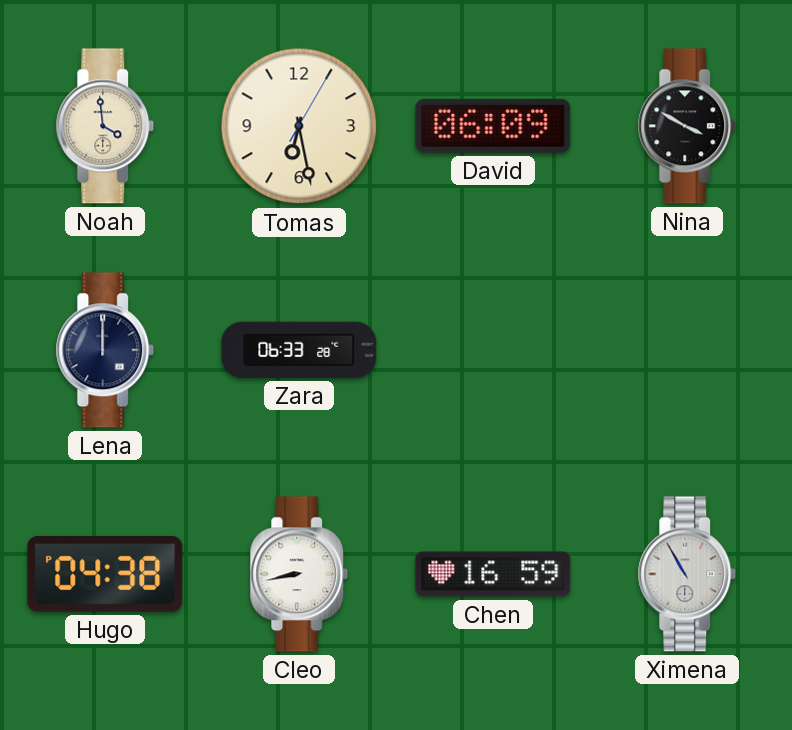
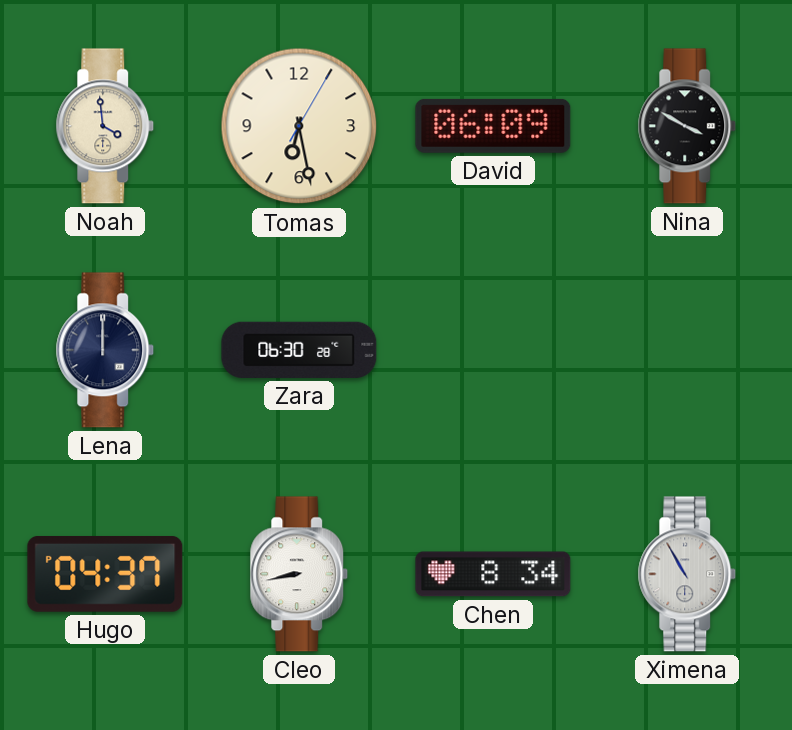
Zara: 06:33 -> 06:30
Hugo: 04:38 -> 04:37
Chen: 16:59 -> 8:34
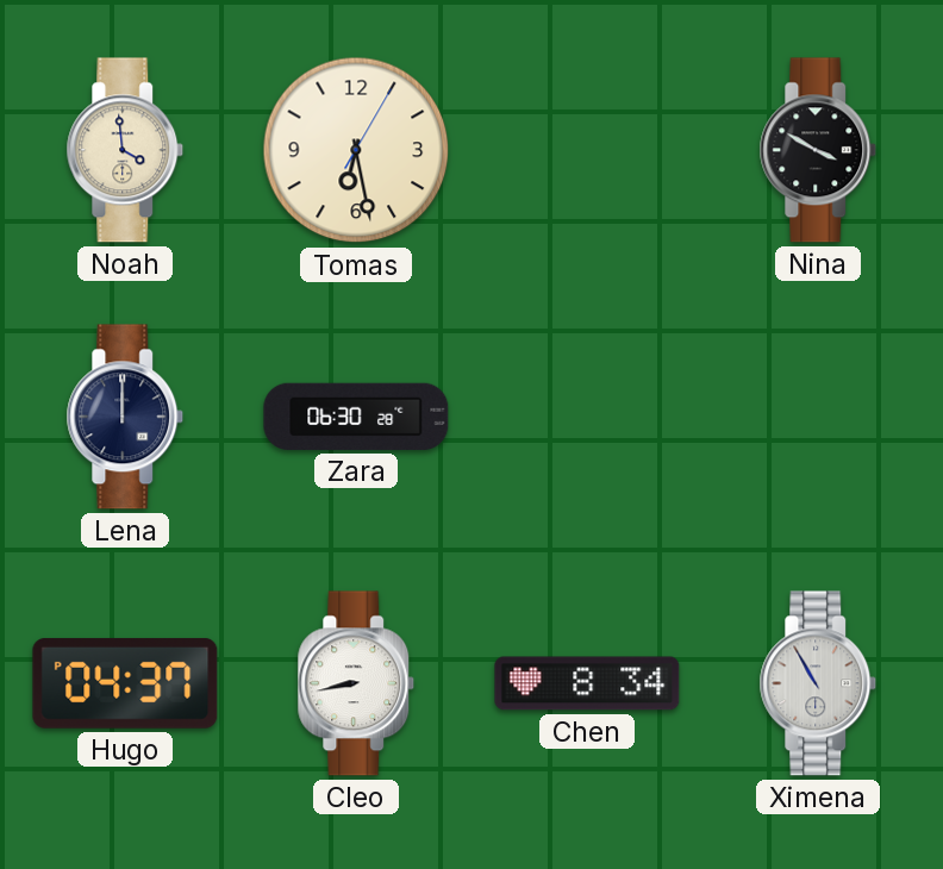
David: 06:09 -> none
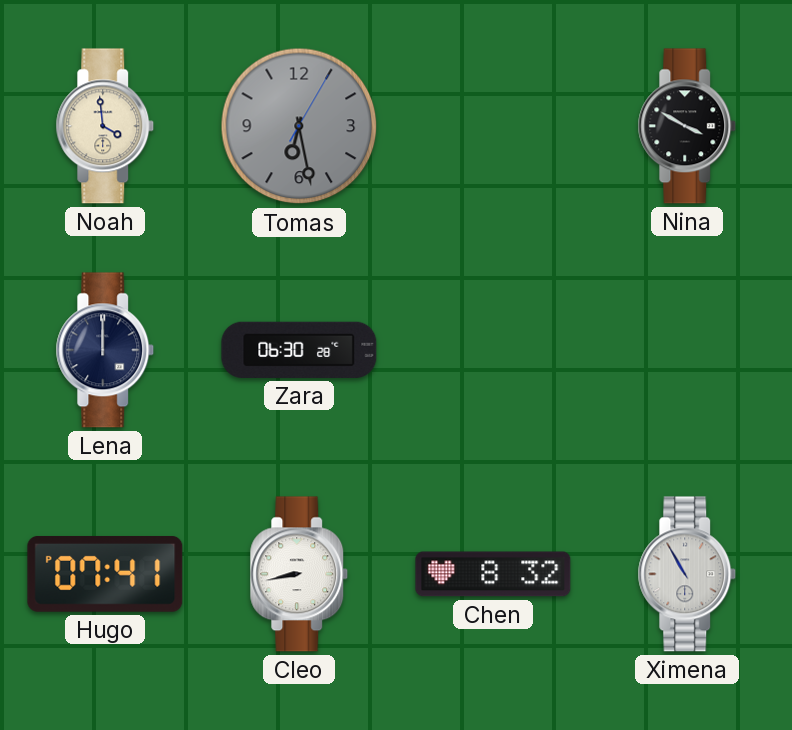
Tomas dial: cream -> grey
Hugo: 04:37 -> 07:41
Chen: 8:34 -> 8:32
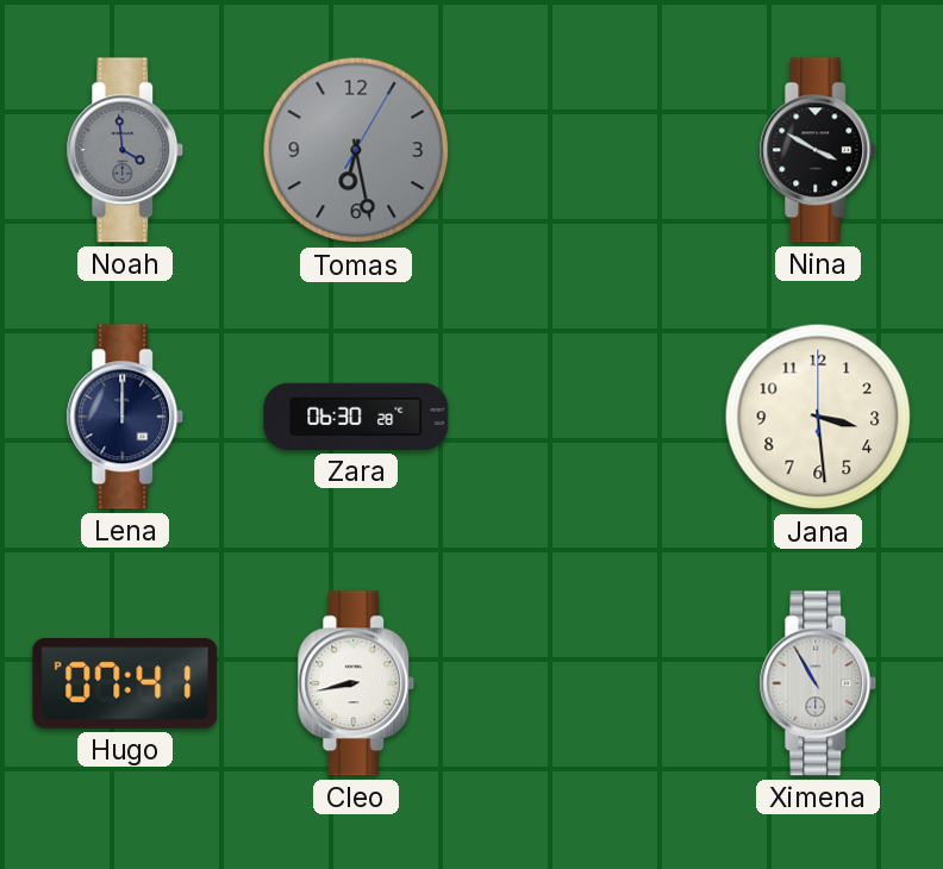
Noah dial: cream -> grey
Jana: none -> 3:29
Chen: 8:32 -> none
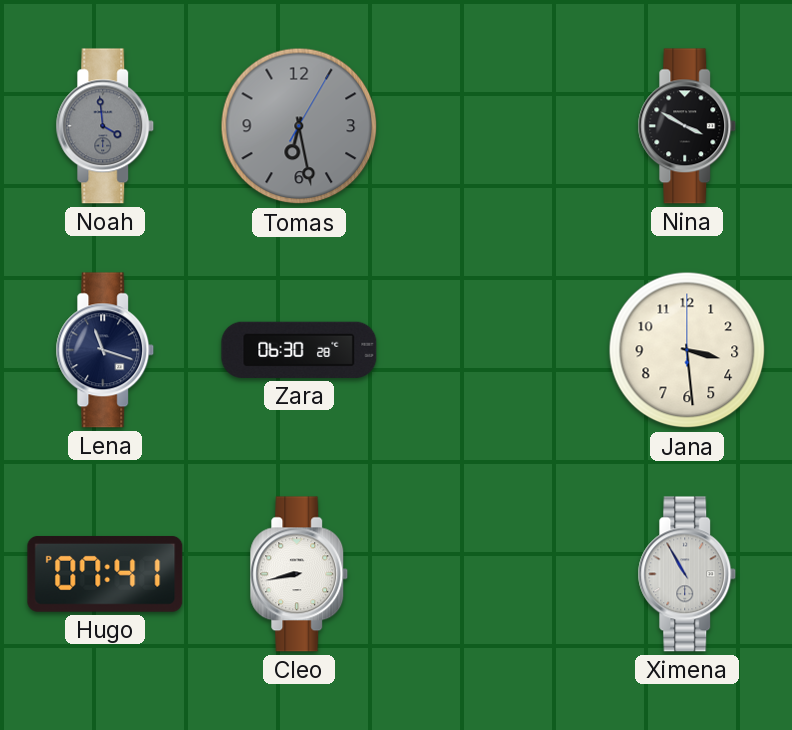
Lena: 12:00 -> 11:18
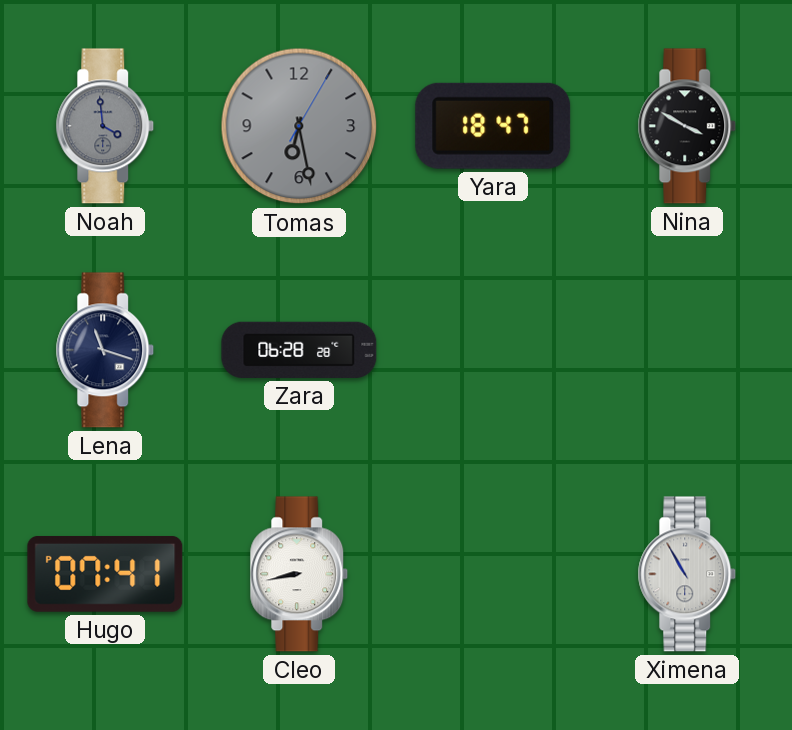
Yara: none -> 18:47
Zara: 06:30 -> 06:28
Jana: 3:29 -> none
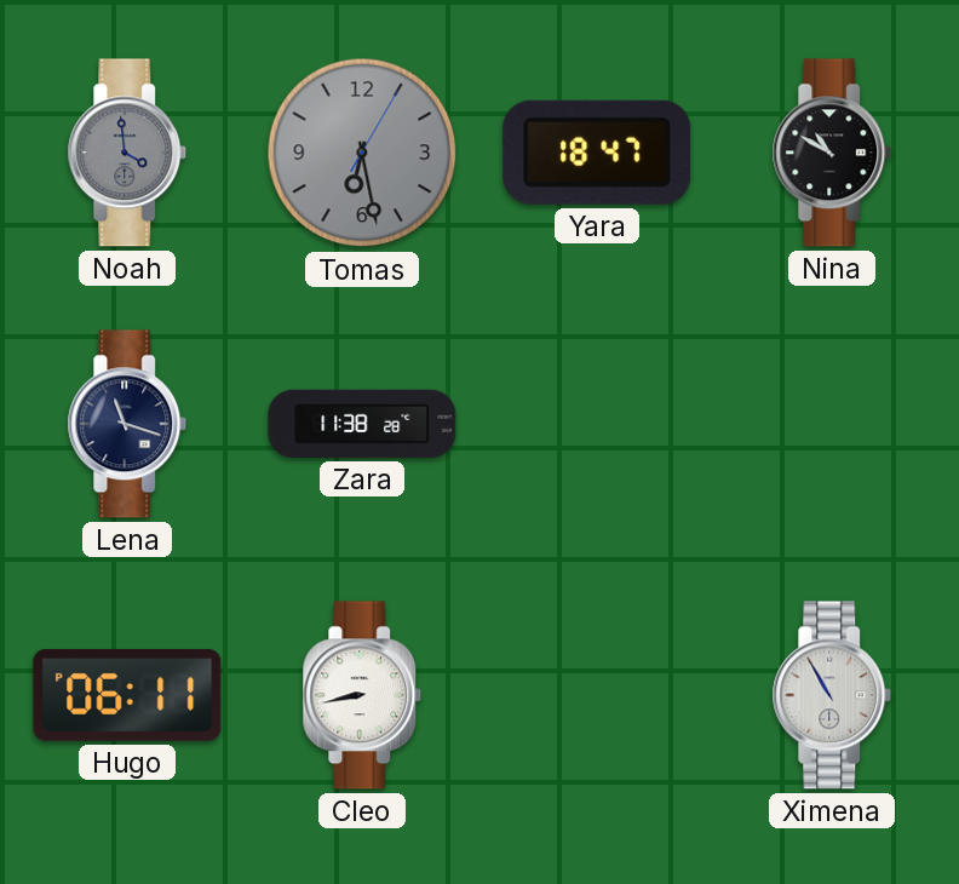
Nina: 3:50 -> 10:50
Zara: 06:28 -> 11:38
Hugo: 07:41 -> 06:11
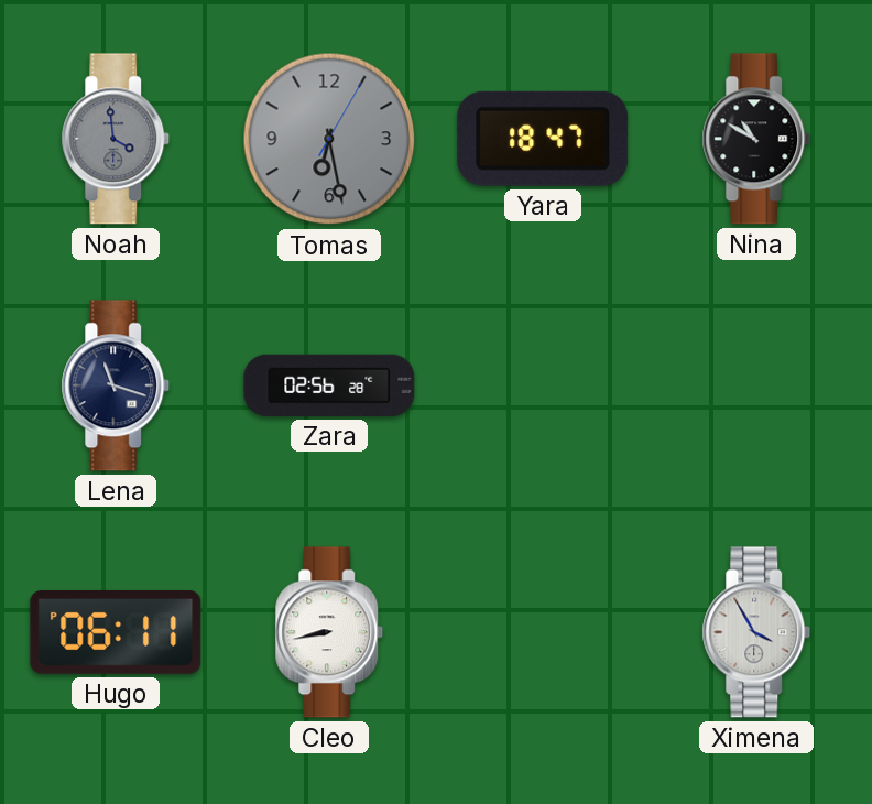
Zara: 11:38 -> 02:56
Ximena: 10:55 -> 3:55
